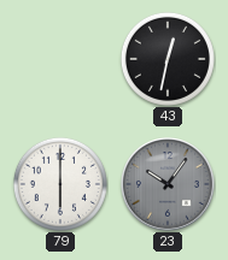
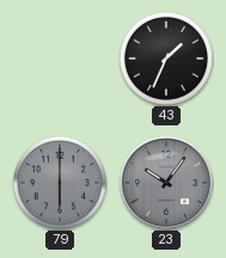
43: 12:32 -> 1:34
79 dial: white -> grey
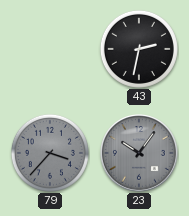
43: 1:34 -> 2:32
79: 6:00 -> 3:37
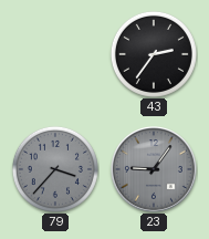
43: 2:32 -> 2:36
23: 10:06 -> 9:06
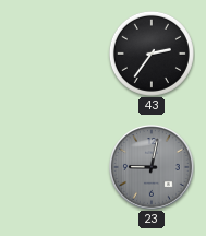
79: 3:37 -> none
23: 9:06 -> 9:02
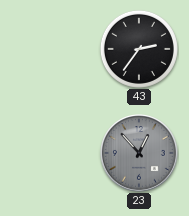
23: 9:02 -> 12:53
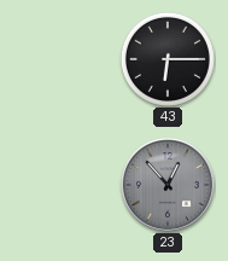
43: 2:36 -> 6:15
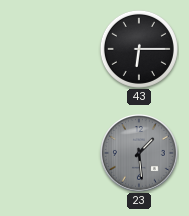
23: 12:53 -> 1:29
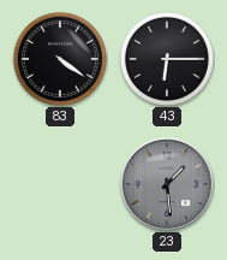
83: none -> 4:21
